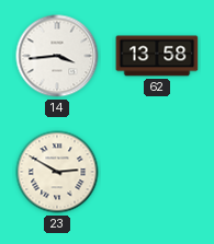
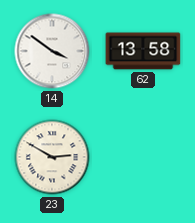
14: 3:44 -> 3:51
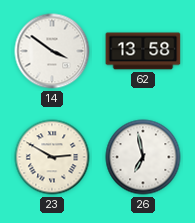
26: none -> 6:58
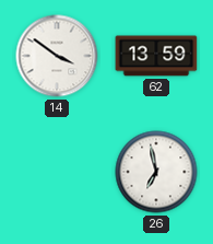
62: 13:58 -> 13:59
23: 2:50 -> none
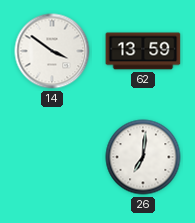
26: 6:58 -> 7:01
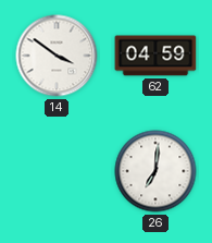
62: 13:59 -> 04:59
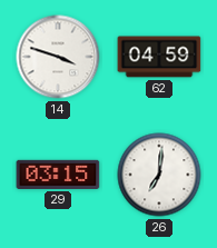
14: 3:51 -> 3:48
29: none -> 03:15
